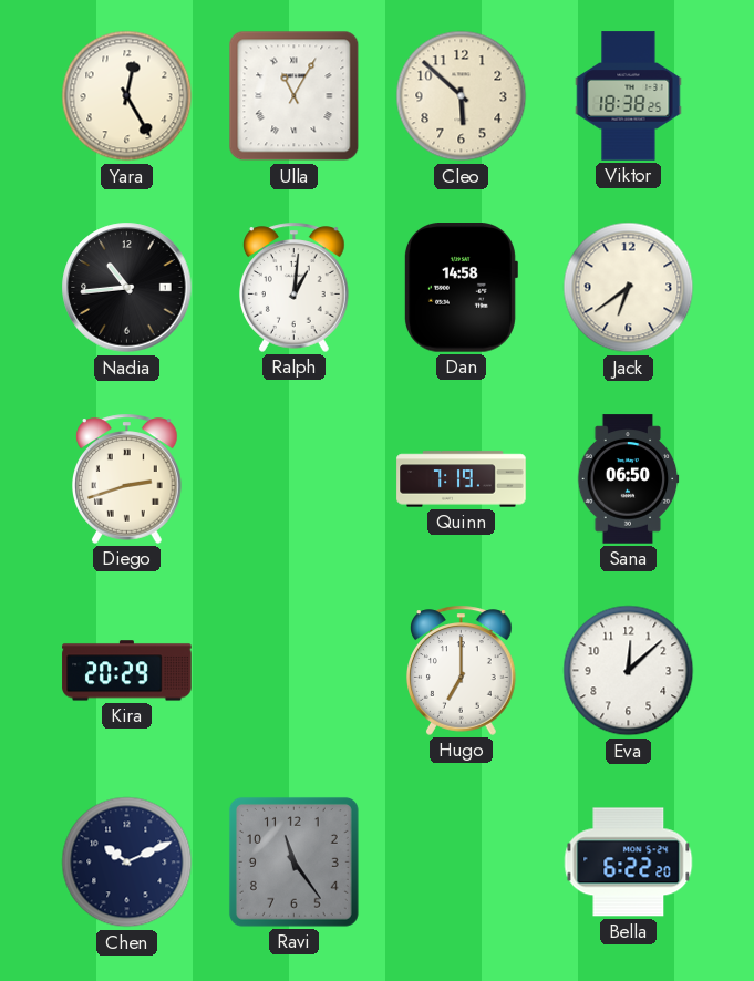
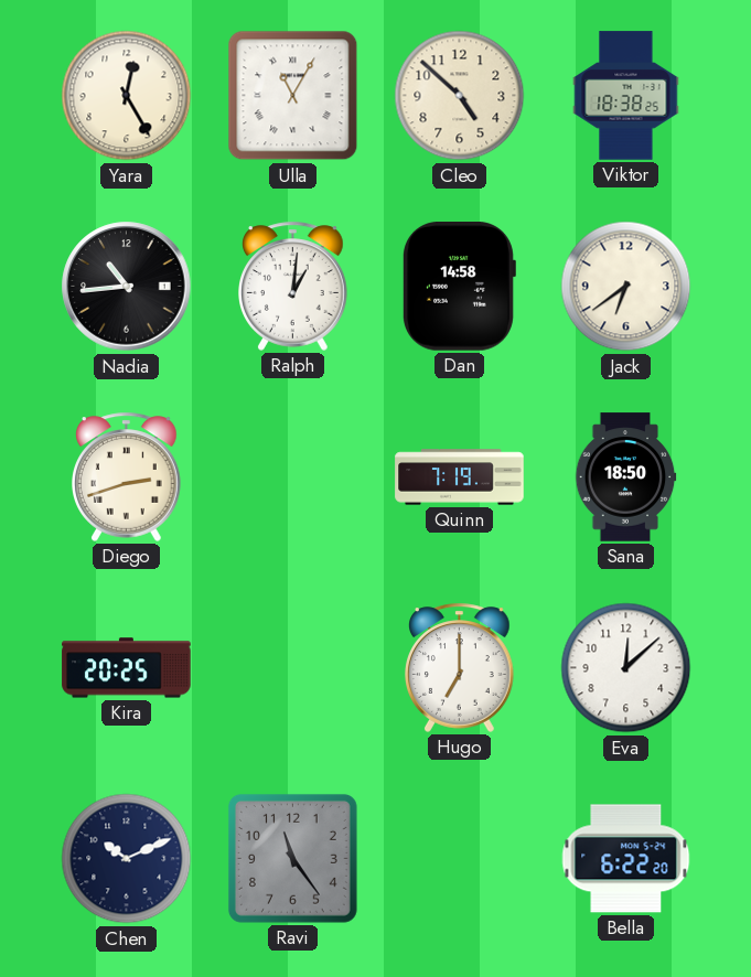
Cleo: 5:52 -> 4:52
Sana: 06:50 -> 18:50
Kira: 20:29 -> 20:25
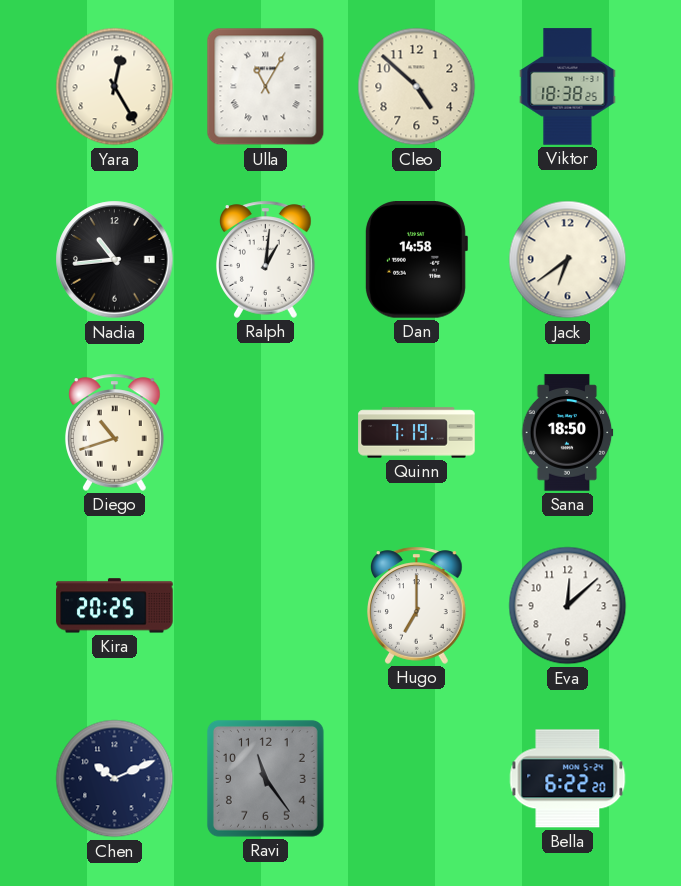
Diego: 2:42 -> 10:42
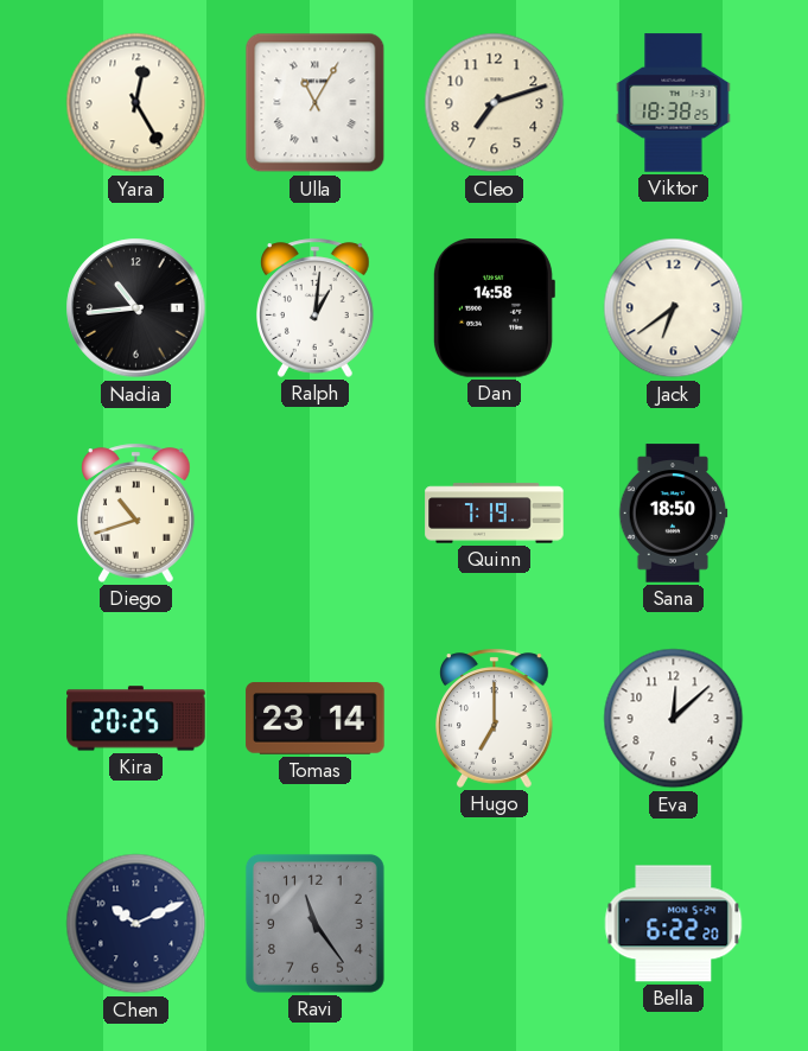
Cleo: 4:52 -> 7:12
Tomas: none -> 23:14
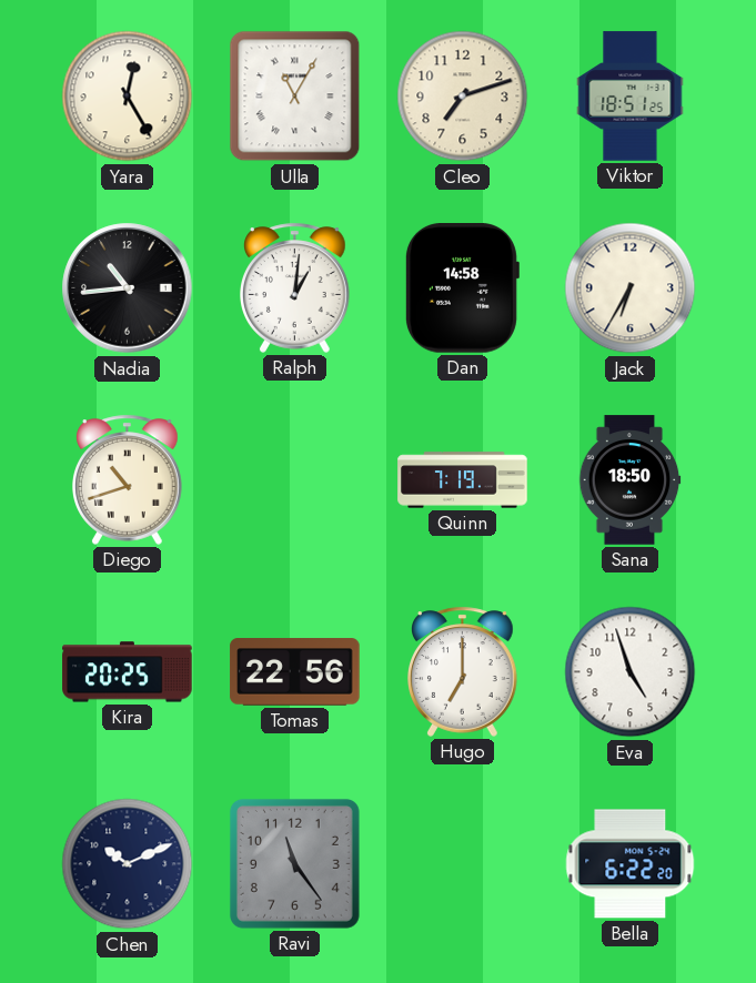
Viktor: 18:38 -> 18:51
Jack: 6:39 -> 6:35
Tomas: 23:14 -> 22:56
Eva: 12:08 -> 4:57
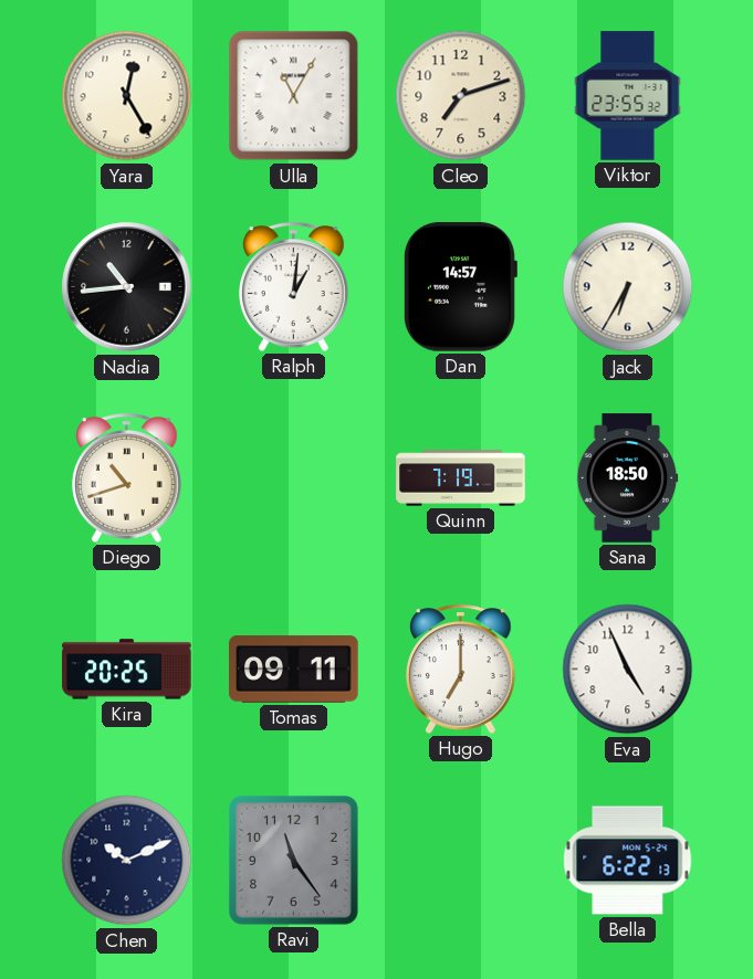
Viktor: 18:51 -> 23:55
Dan: 14:58 -> 14:57
Tomas: 22:56 -> 09:11
Eva: 4:57 -> 4:56
Bella: 6:22:20 -> 6:22:13
